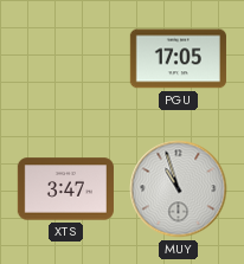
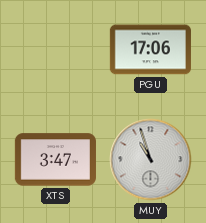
PGU: 17:05 -> 17:06
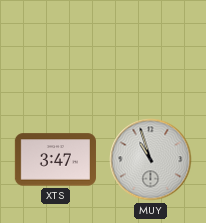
PGU: 17:06 -> none
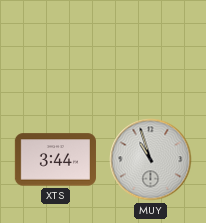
XTS: 3:47 -> 3:44
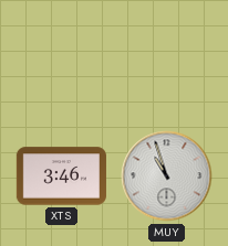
XTS: 3:44 -> 3:46
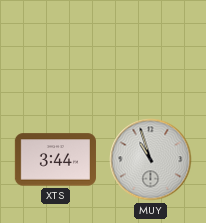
XTS: 3:46 -> 3:44
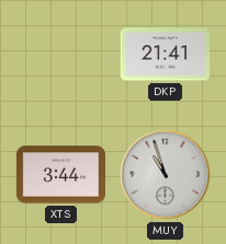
DKP: none -> 21:41
